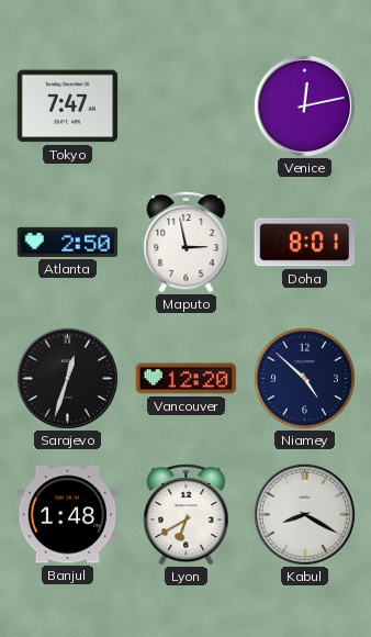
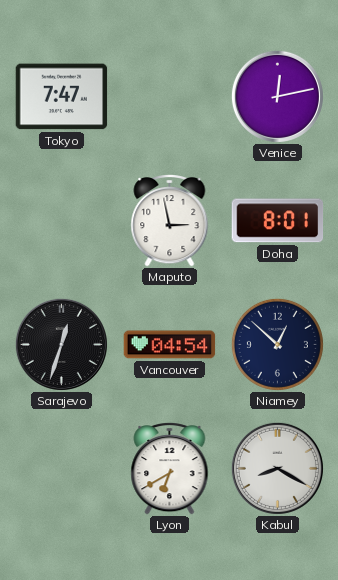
Atlanta: 2:50 -> none
Vancouver: 12:20 -> 04:54
Niamey: 4:52 -> 12:52
Banjul: 1:48 -> none
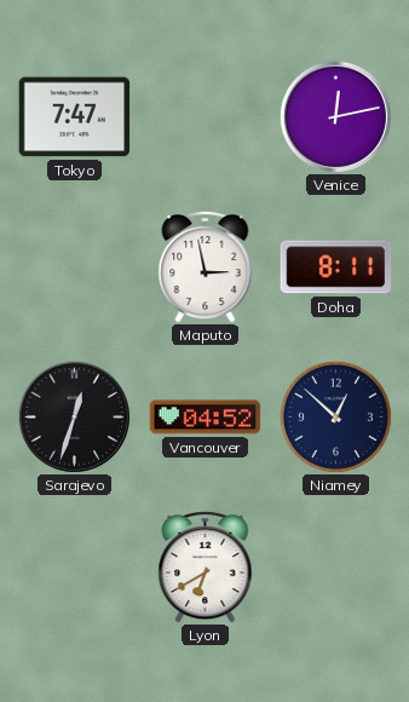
Doha: 8:01 -> 8:11
Vancouver: 04:54 -> 04:52
Kabul: 8:20 -> none
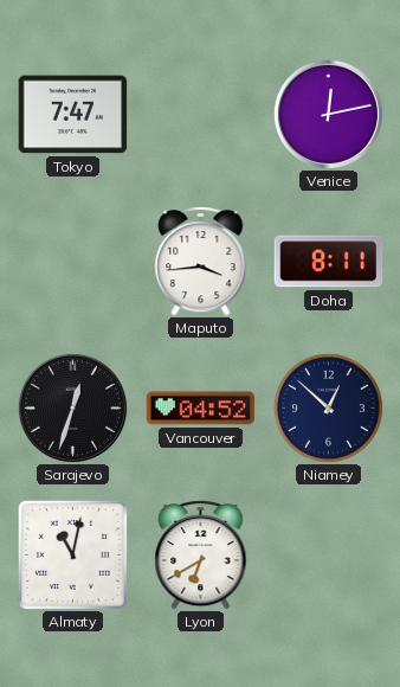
Maputo: 2:58 -> 3:44
Almaty: none -> 11:02
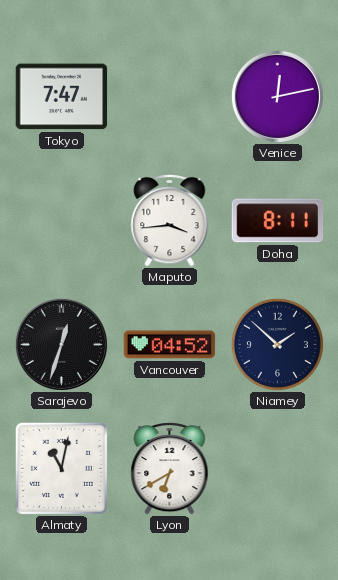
Niamey: 12:52 -> 1:52
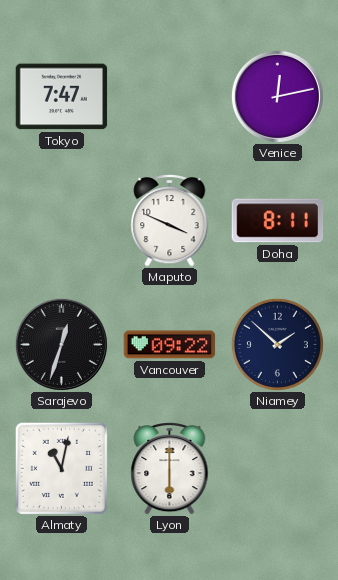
Maputo: 3:44 -> 3:49
Vancouver: 04:52 -> 09:22
Lyon: 6:40 -> 6:00
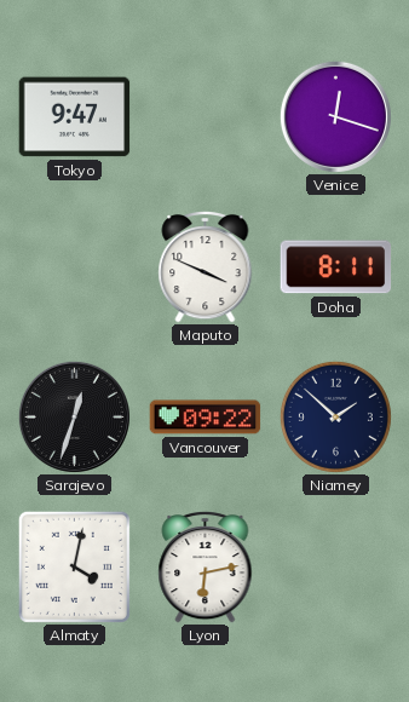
Tokyo: 7:47 -> 9:47
Venice: 12:13 -> 12:18
Almaty: 11:02 -> 4:02
Lyon: 6:00 -> 6:13
